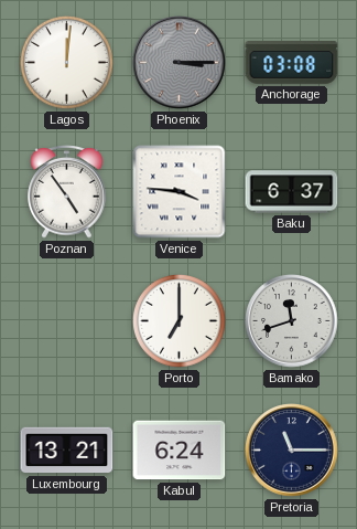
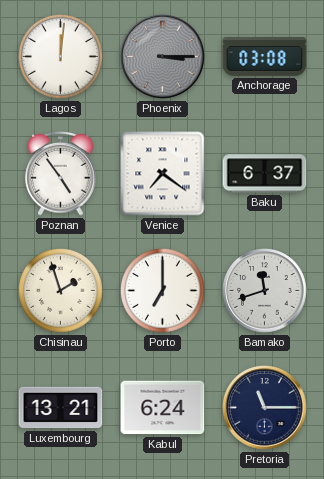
Venice: 3:46 -> 7:21
Chisinau: none -> 1:57
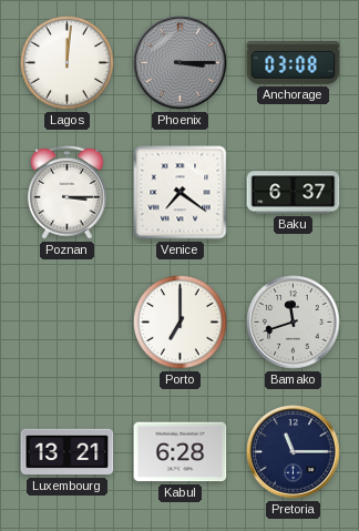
Poznan: 4:54 -> 3:15
Chisinau: 1:57 -> none
Kabul: 6:24 -> 6:28
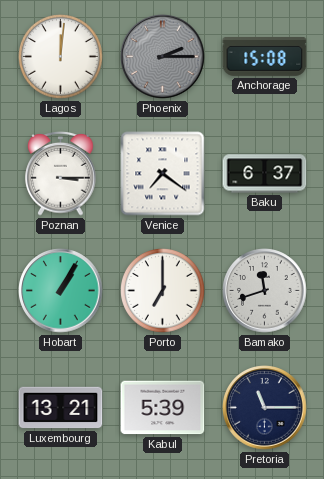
Phoenix: 3:15 -> 2:15
Anchorage: 03:08 -> 15:08
Hobart: none -> 1:05
Kabul: 6:28 -> 5:39
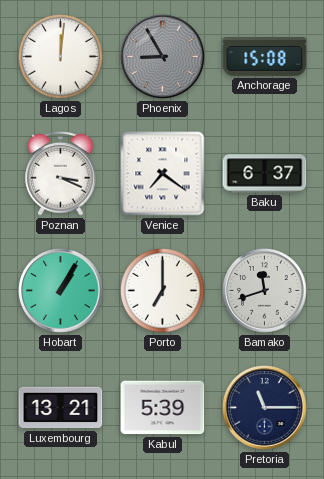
Phoenix: 2:15 -> 8:55
Poznan: 3:15 -> 3:19
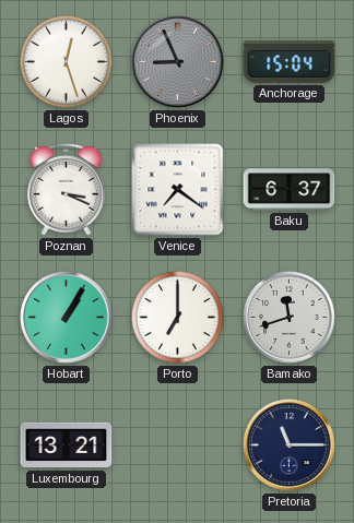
Lagos: 12:01 -> 12:27
Phoenix: 8:55 -> 8:56
Anchorage: 15:08 -> 15:04
Kabul: 5:39 -> none
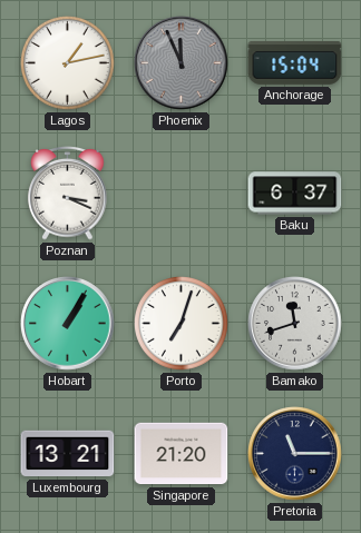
Lagos: 12:27 -> 1:13
Phoenix: 8:56 -> 11:56
Venice: 7:21 -> none
Porto: 7:00 -> 7:03
Singapore: none -> 21:20
